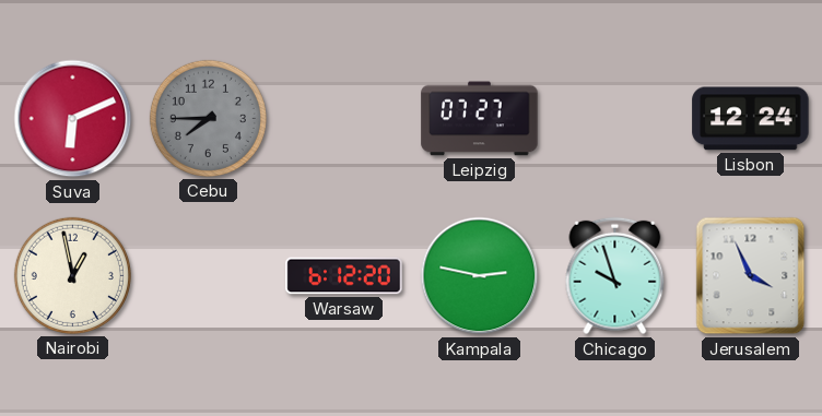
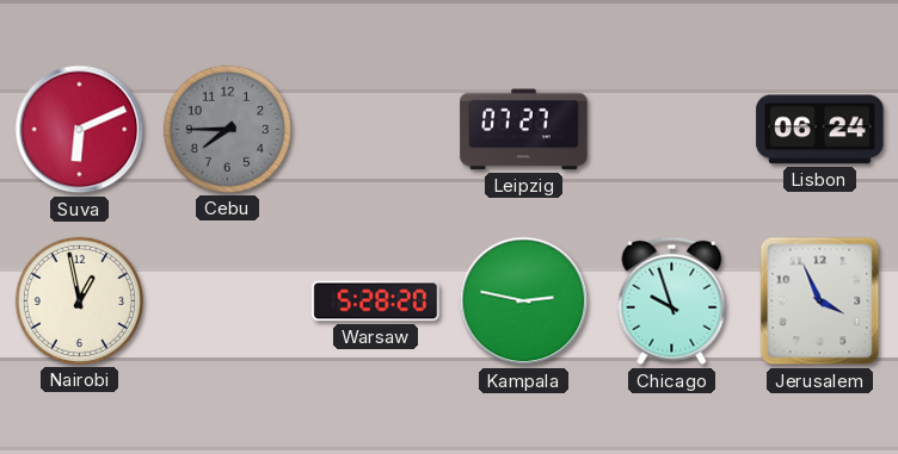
Lisbon: 12:24 -> 06:24
Warsaw: 6:12 -> 5:28
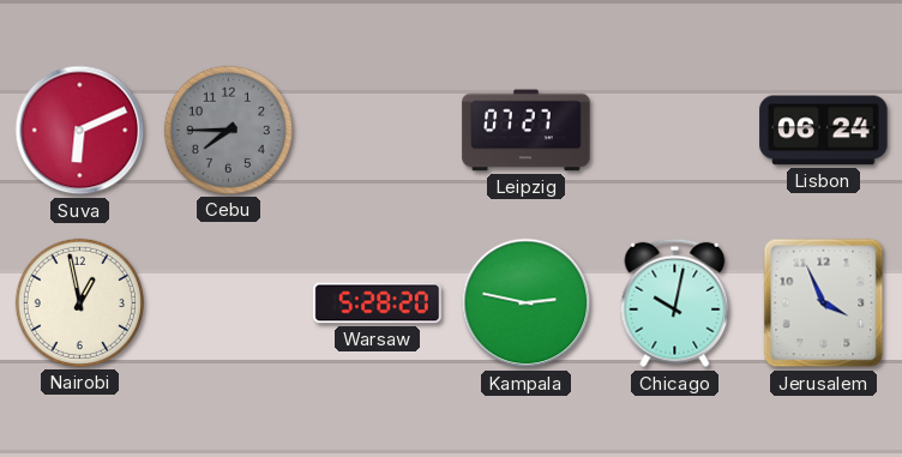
Chicago: 9:57 -> 10:02
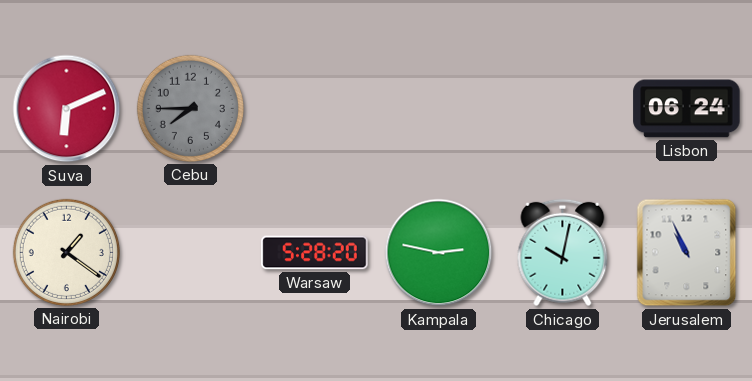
Leipzig: 07:27 -> none
Nairobi: 12:58 -> 1:21
Jerusalem: 3:56 -> 10:56
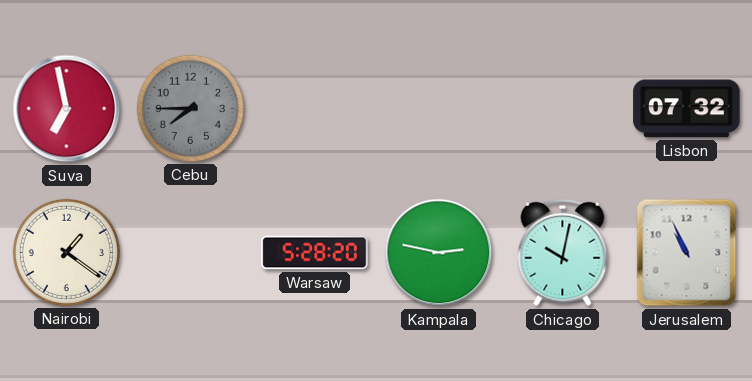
Suva: 6:11 -> 6:58
Lisbon: 06:24 -> 07:32
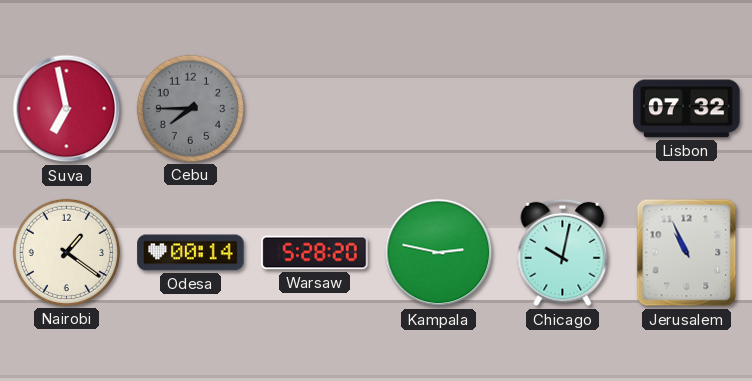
Odesa: none -> 00:14
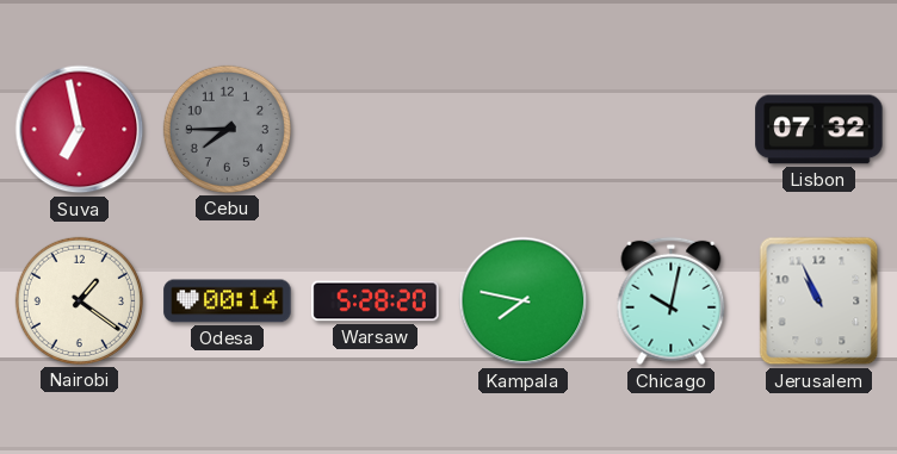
Kampala: 2:47 -> 7:47
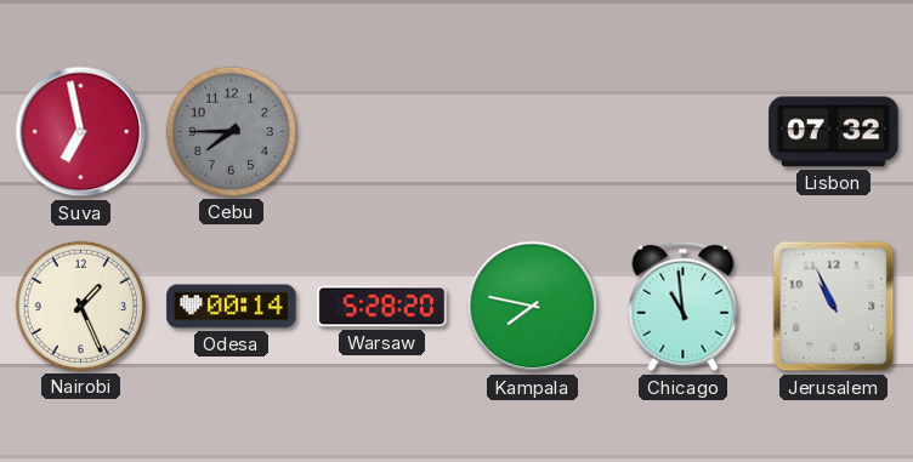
Nairobi: 1:21 -> 1:26
Chicago: 10:02 -> 10:59
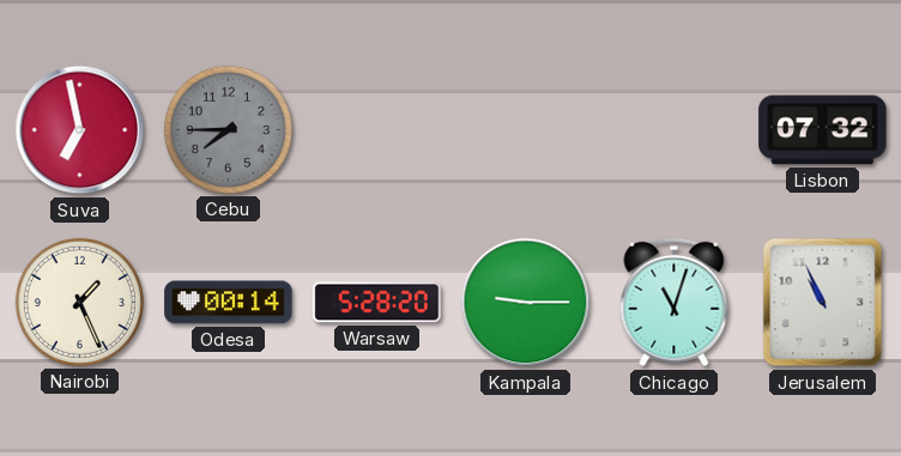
Kampala: 7:47 -> 9:15
Chicago: 10:59 -> 11:03
